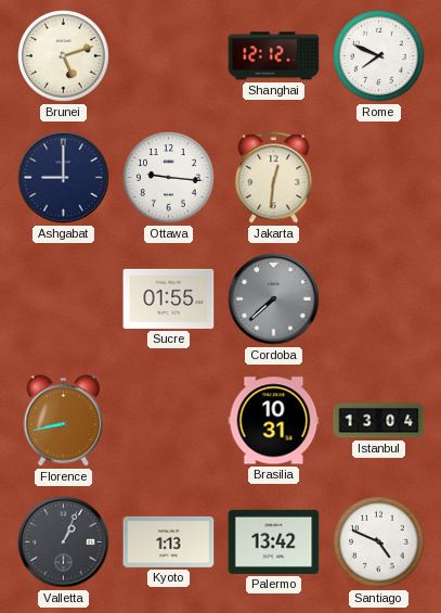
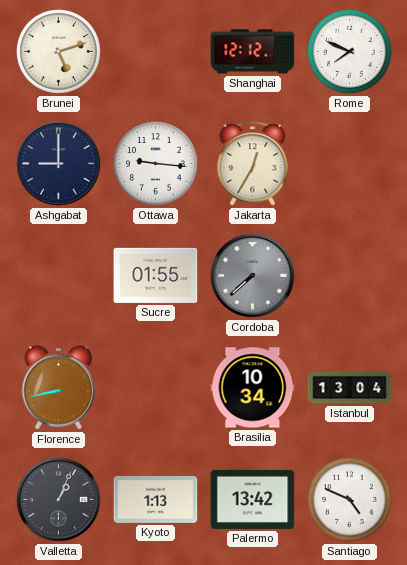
Jakarta: 12:31 -> 12:35
Brasilia: 10:31 -> 10:34
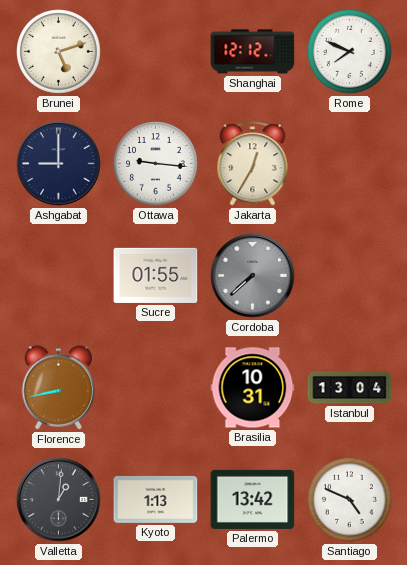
Brasilia: 10:34 -> 10:31
Valletta: 1:04 -> 1:01
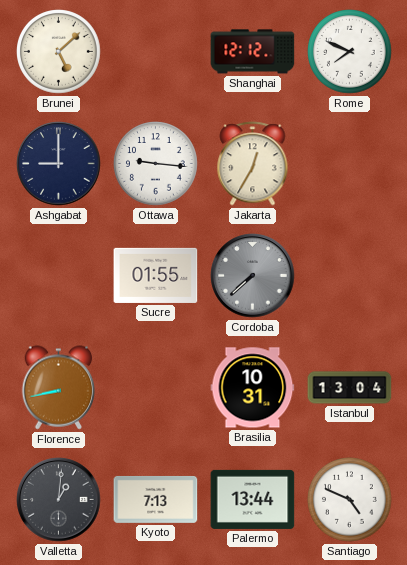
Brunei: 5:12 -> 5:08
Kyoto: 1:13 -> 7:13
Palermo: 13:42 -> 13:44
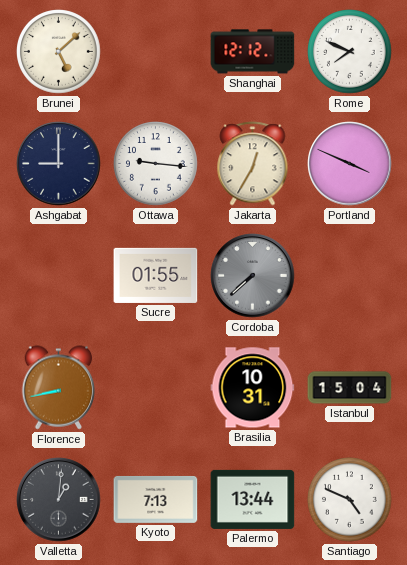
Portland: none -> 3:49
Istanbul: 13:04 -> 15:04
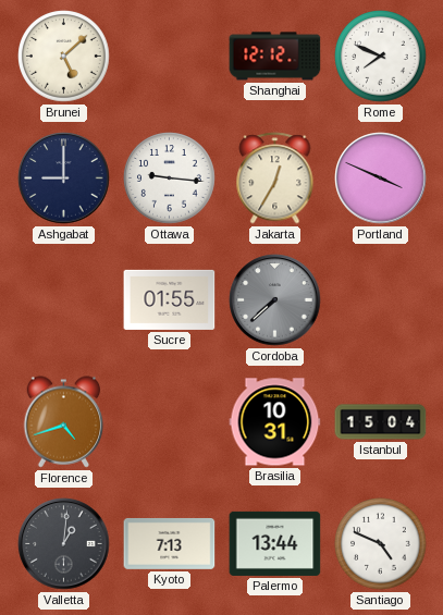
Florence: 8:43 -> 4:42
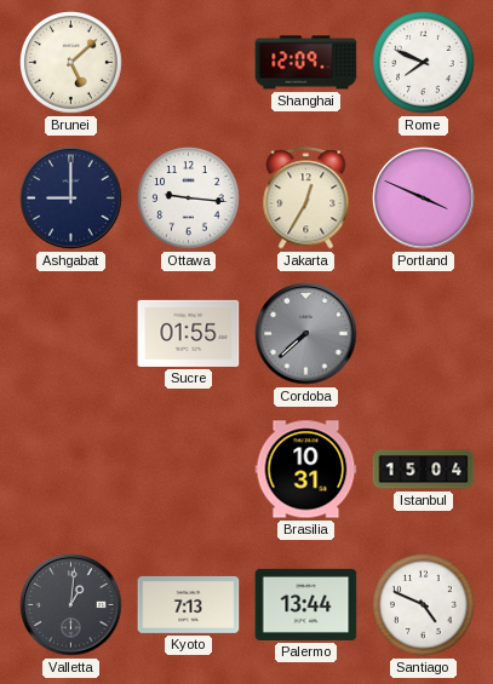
Shanghai: 12:12 -> 12:09
Florence: 4:42 -> none
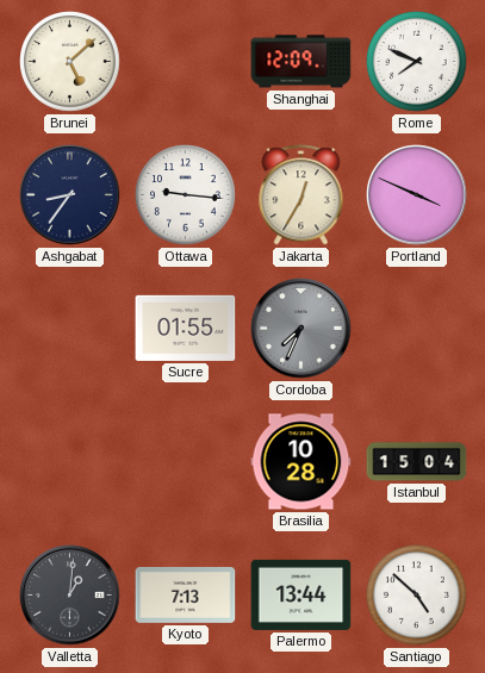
Ashgabat: 9:00 -> 8:36
Cordoba: 7:38 -> 7:34
Brasilia: 10:31 -> 10:28
Santiago: 4:49 -> 4:52
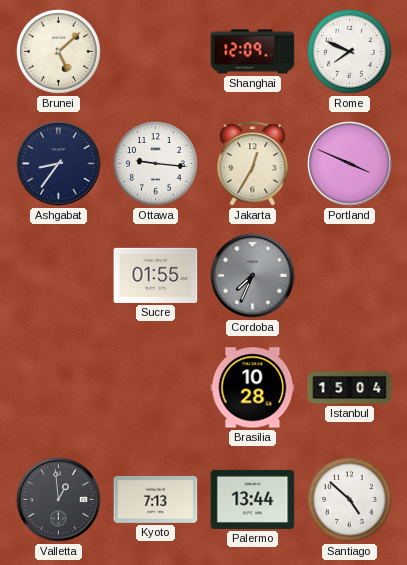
Valletta: 1:01 -> 12:59
